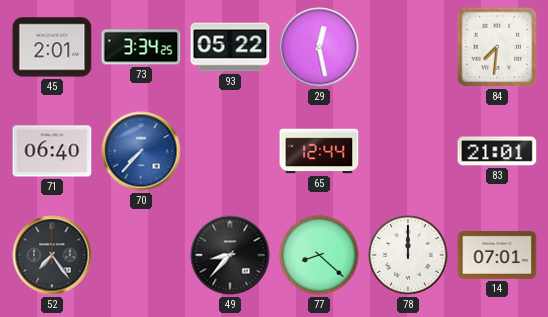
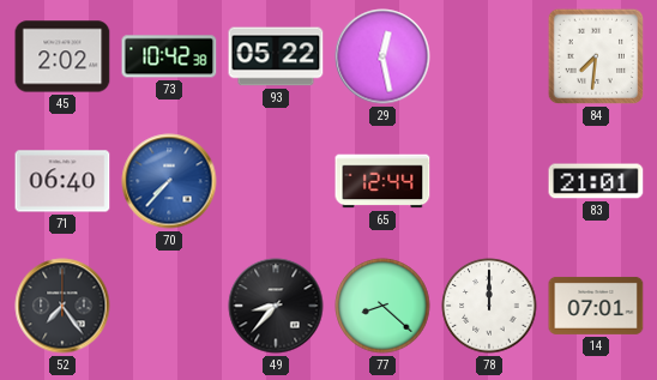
45: 2:01 -> 2:02
73: 3:34 -> 10:42
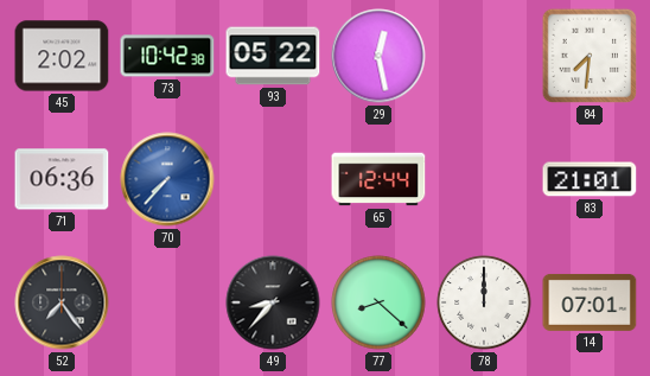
71: 06:40 -> 06:36
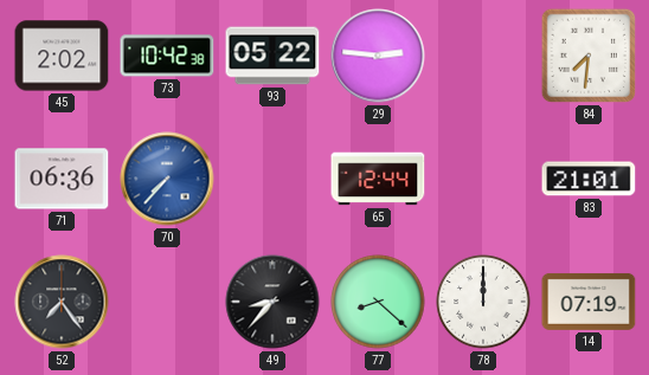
29: 12:28 -> 2:46
14: 07:01 -> 07:19
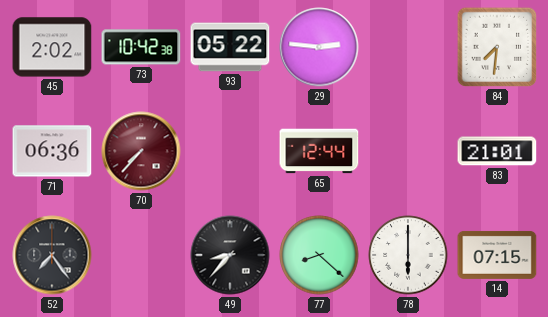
70 dial: blue -> burgundy
78: 12:00 -> 6:00
14: 07:19 -> 07:15
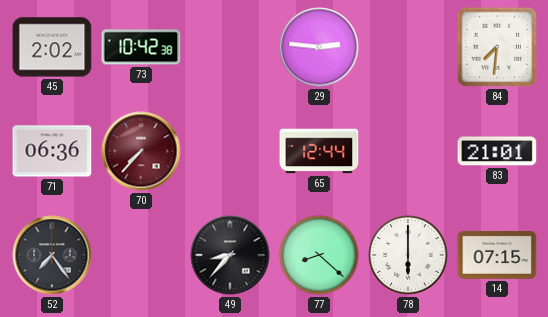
93: 05:22 -> none
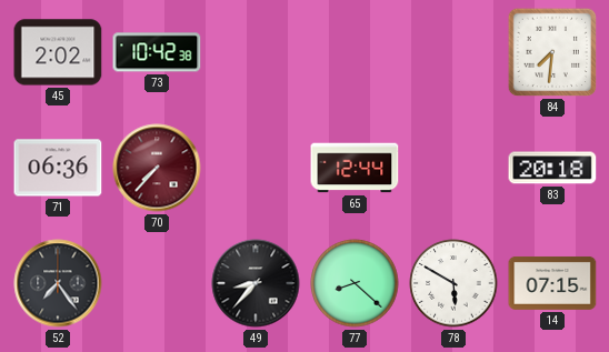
29: 2:46 -> none
83: 21:01 -> 20:18
78: 6:00 -> 5:50
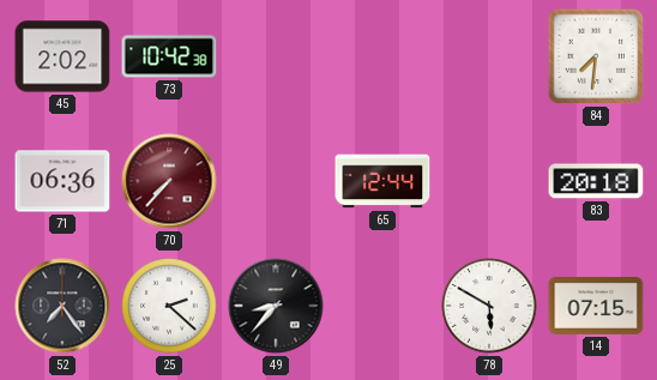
25: none -> 2:22
77: 8:22 -> none
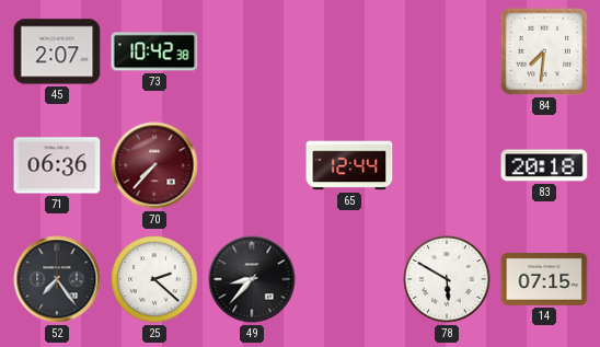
45: 2:02 -> 2:07
